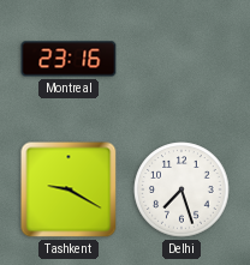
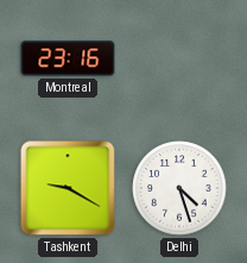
Delhi: 7:27 -> 4:27
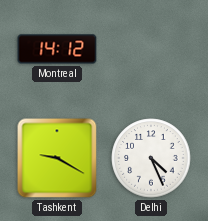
Montreal: 23:16 -> 14:12
Delhi: 4:27 -> 4:26
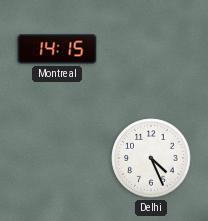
Montreal: 14:12 -> 14:15
Tashkent: 9:20 -> none
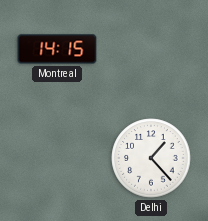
Delhi: 4:26 -> 1:23
